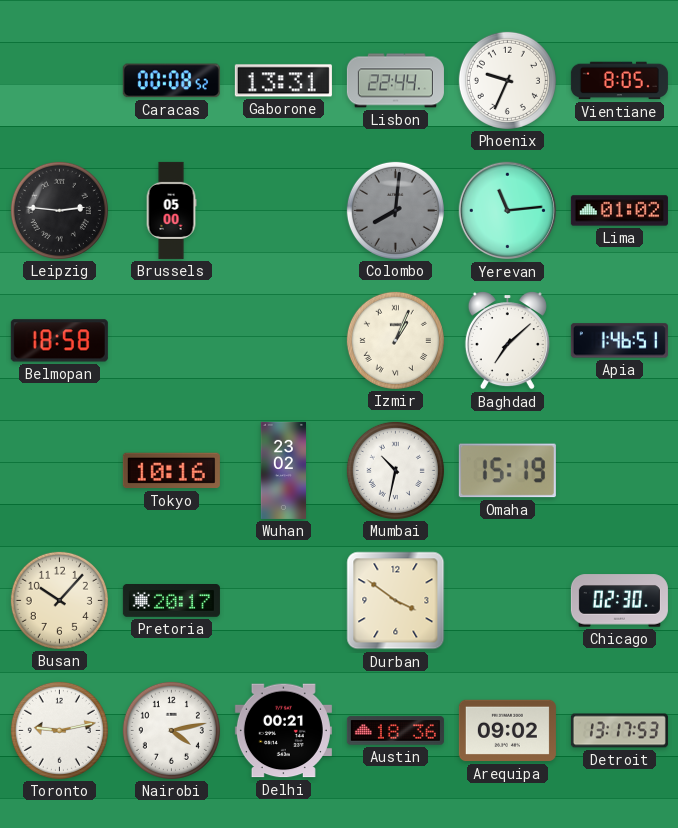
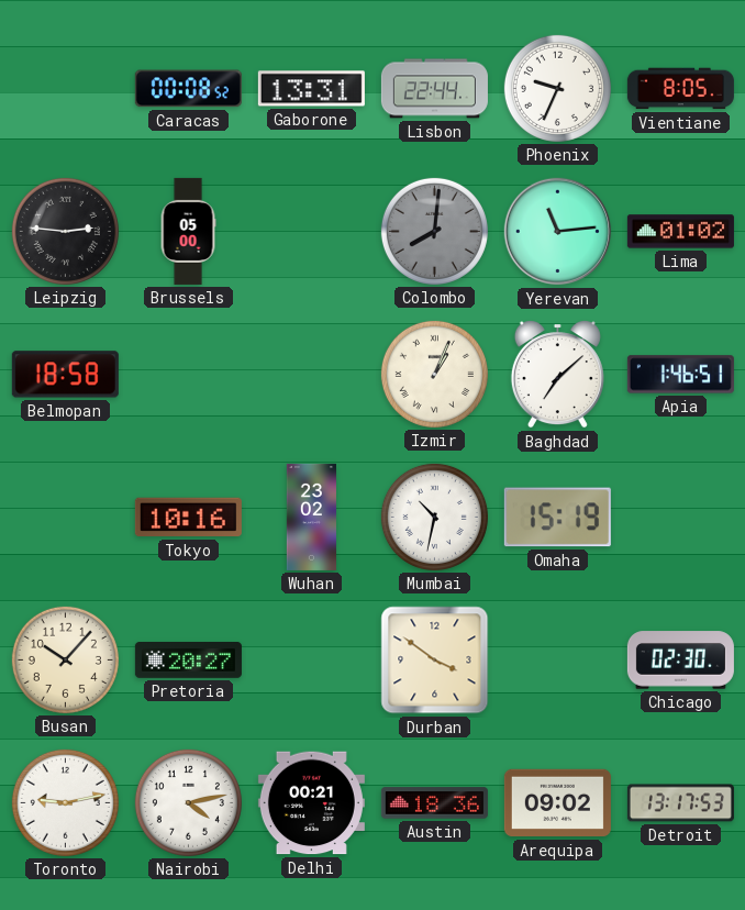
Pretoria: 20:17 -> 20:27
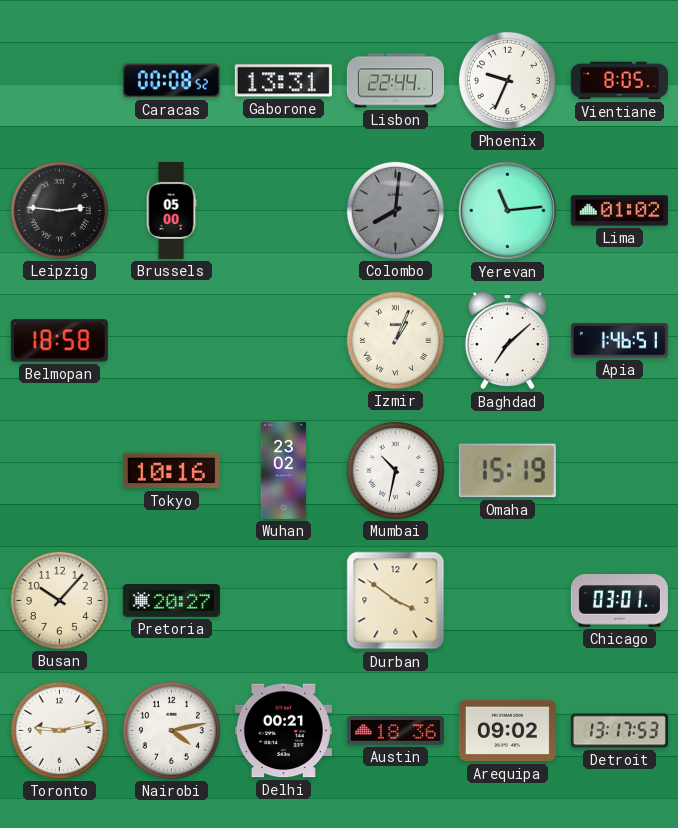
Chicago: 02:30 -> 03:01
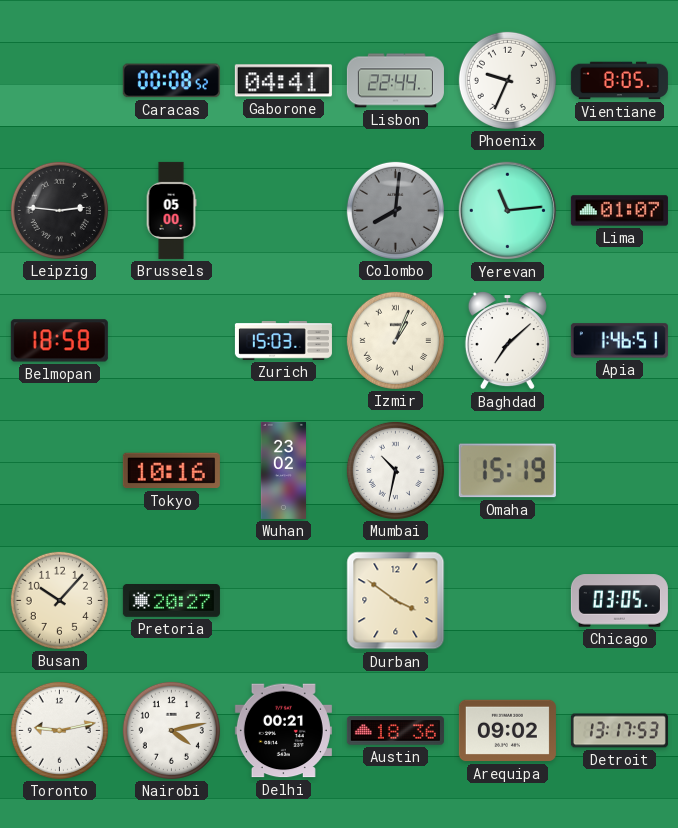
Gaborone: 13:31 -> 04:41
Lima: 01:02 -> 01:07
Zurich: none -> 15:03
Chicago: 03:01 -> 03:05
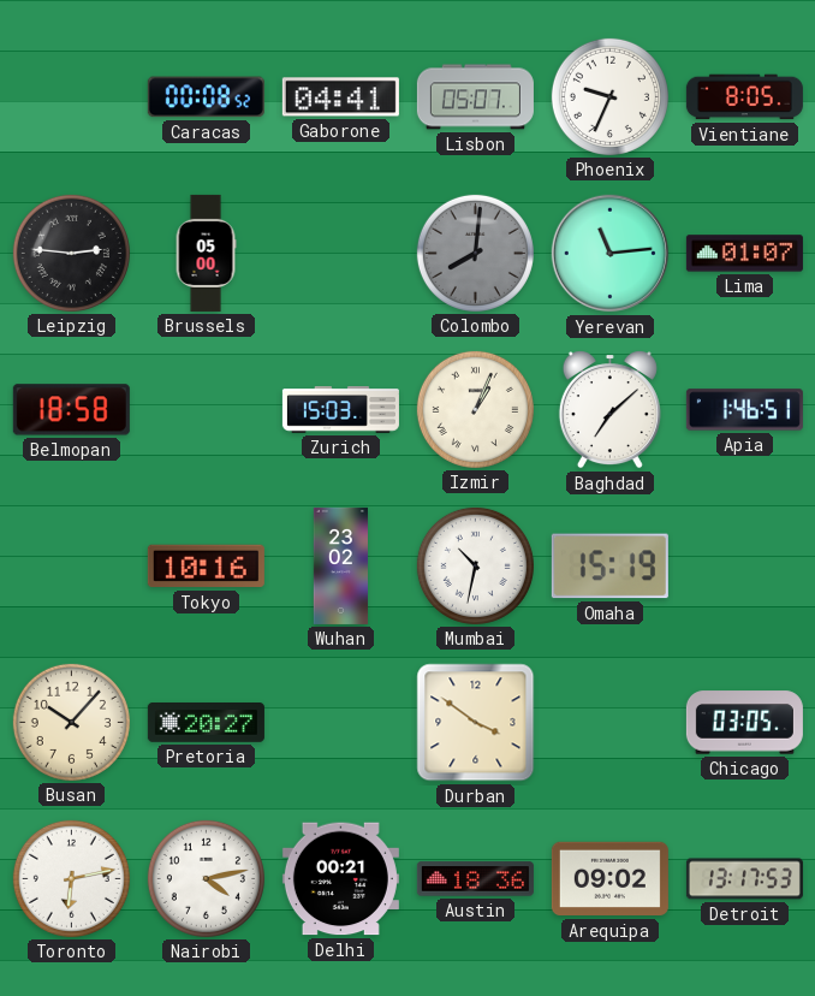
Lisbon: 22:44 -> 05:07
Toronto: 9:13 -> 6:13
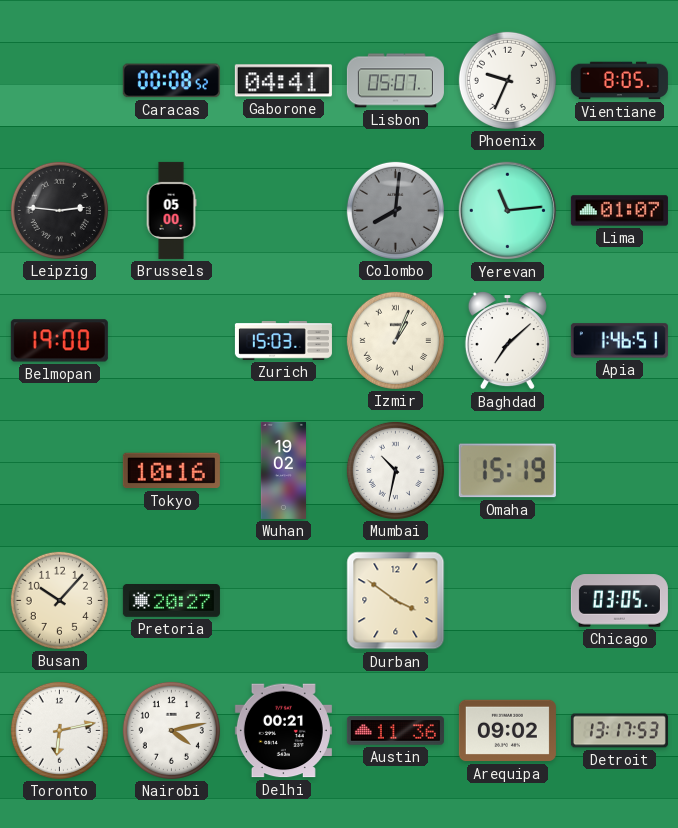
Belmopan: 18:58 -> 19:00
Wuhan: 23:02 -> 19:02
Austin: 18:36 -> 11:36
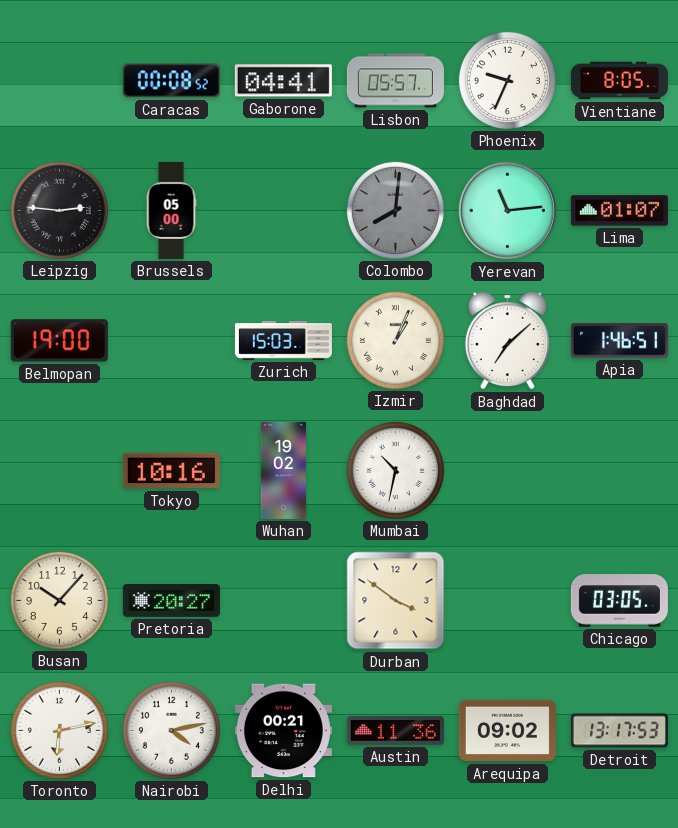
Lisbon: 05:07 -> 05:57
Omaha: 15:19 -> none
